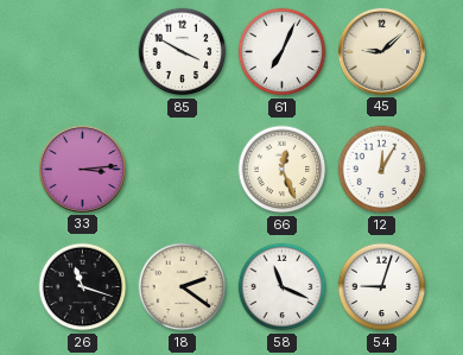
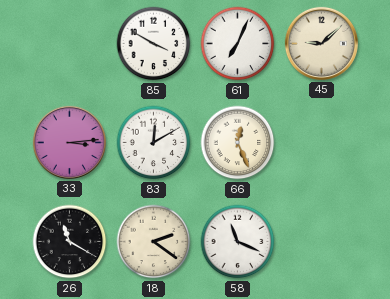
83: none -> 12:10
12: 12:05 -> none
26: 11:18 -> 11:20
54: 9:03 -> none
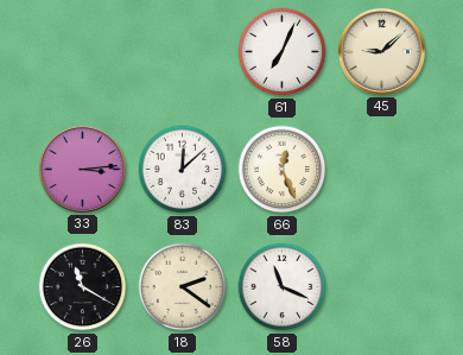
85: 3:50 -> none
83: 12:10 -> 12:08
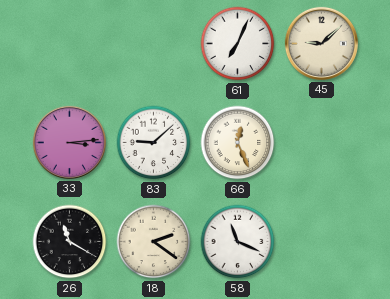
83: 12:08 -> 9:08
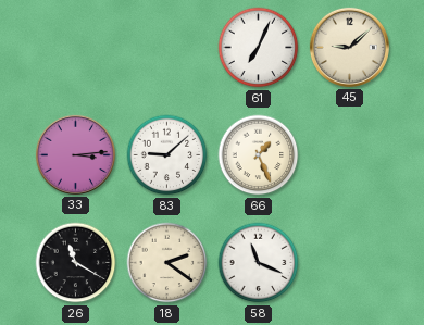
66: 12:26 -> 1:26
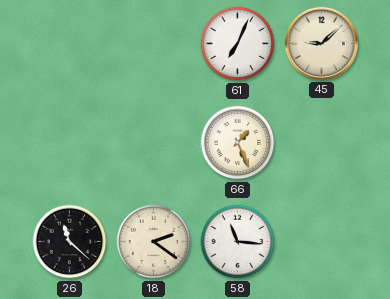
33: 3:14 -> none
83: 9:08 -> none
26: 11:20 -> 11:22
58: 11:19 -> 11:16
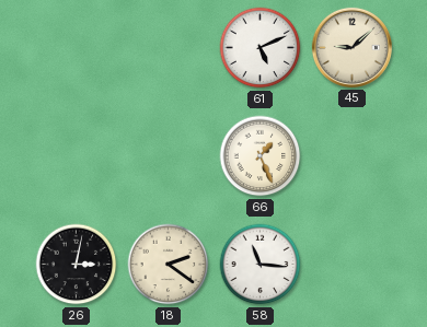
61: 7:04 -> 5:11
26: 11:22 -> 3:02
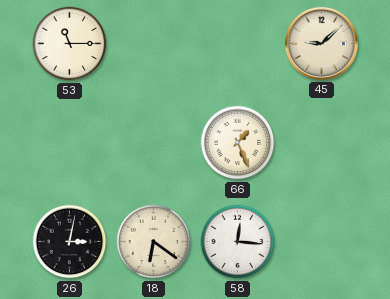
53: none -> 11:15
61: 5:11 -> none
18: 2:21 -> 6:21
58: 11:16 -> 12:16
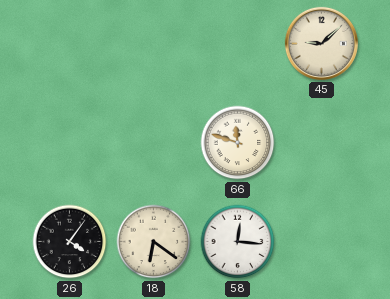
53: 11:15 -> none
66: 1:26 -> 11:48
26: 3:02 -> 4:06
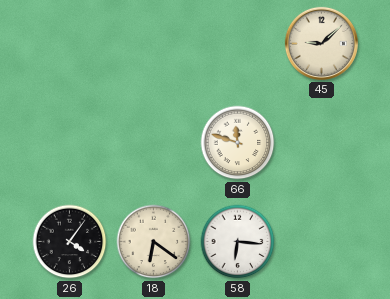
58: 12:16 -> 6:16
